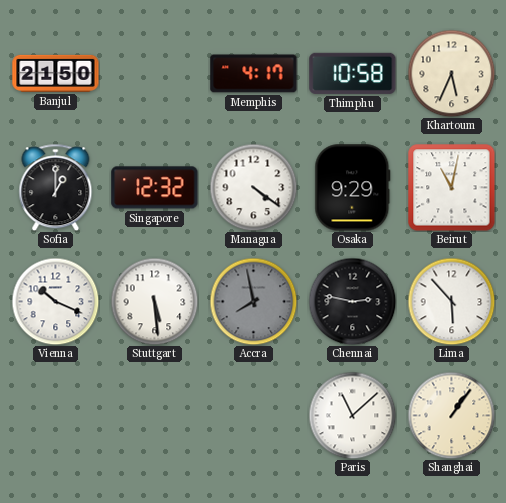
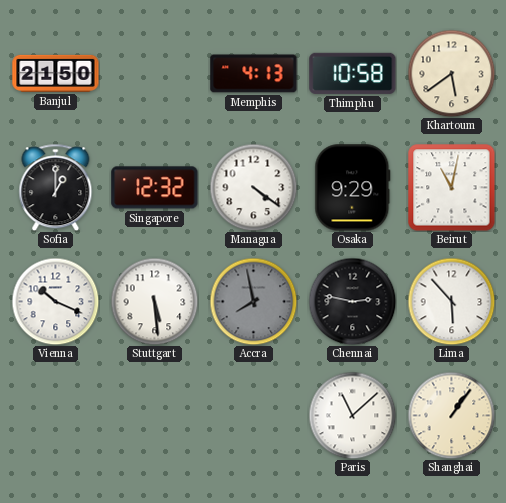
Memphis: 4:17 -> 4:13
Khartoum: 5:34 -> 5:39
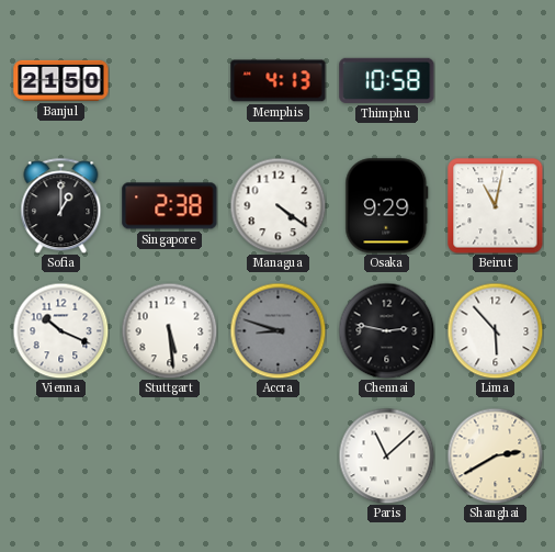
Khartoum: 5:39 -> none
Singapore: 12:32 -> 2:38
Accra: 7:58 -> 8:48
Shanghai: 1:06 -> 2:40
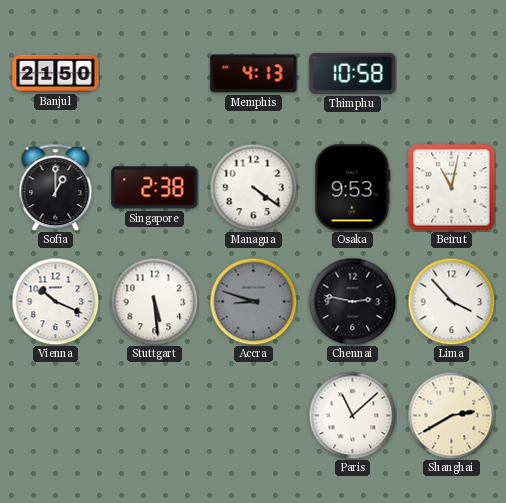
Osaka: 9:29 -> 9:53
Lima: 5:53 -> 3:53
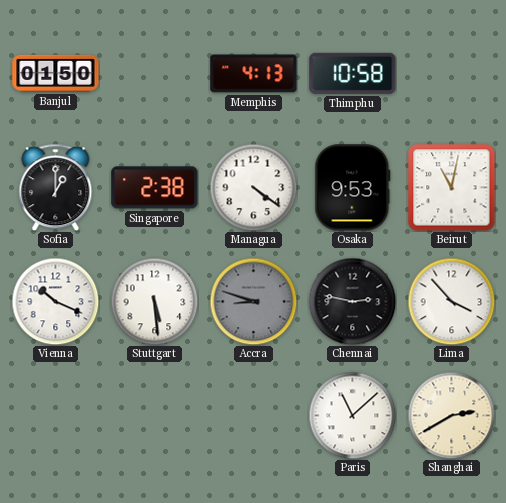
Banjul: 21:50 -> 01:50
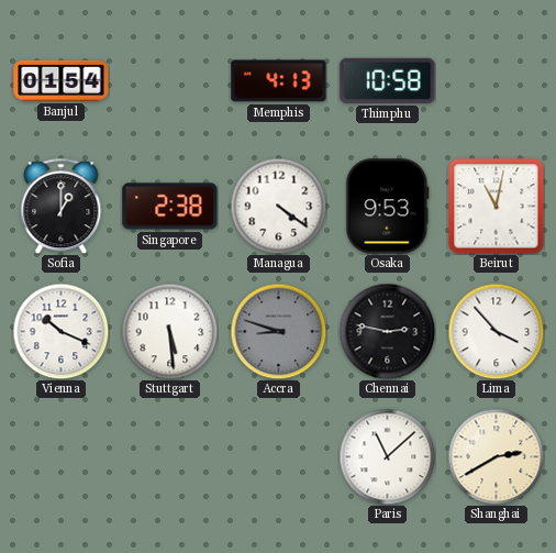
Banjul: 01:50 -> 01:54
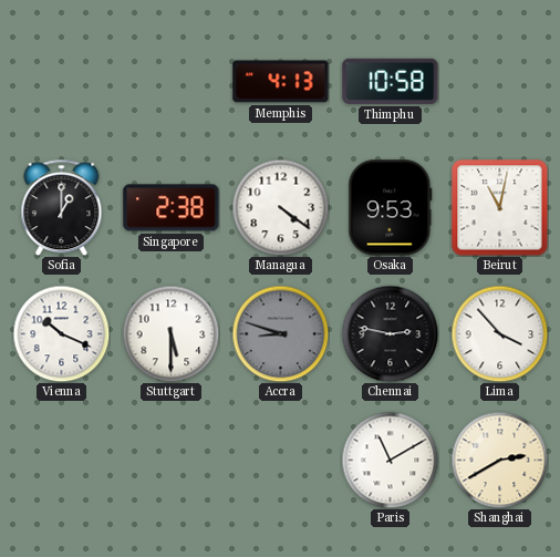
Banjul: 01:54 -> none
Stuttgart: 5:29 -> 5:30
Paris: 11:08 -> 11:10
